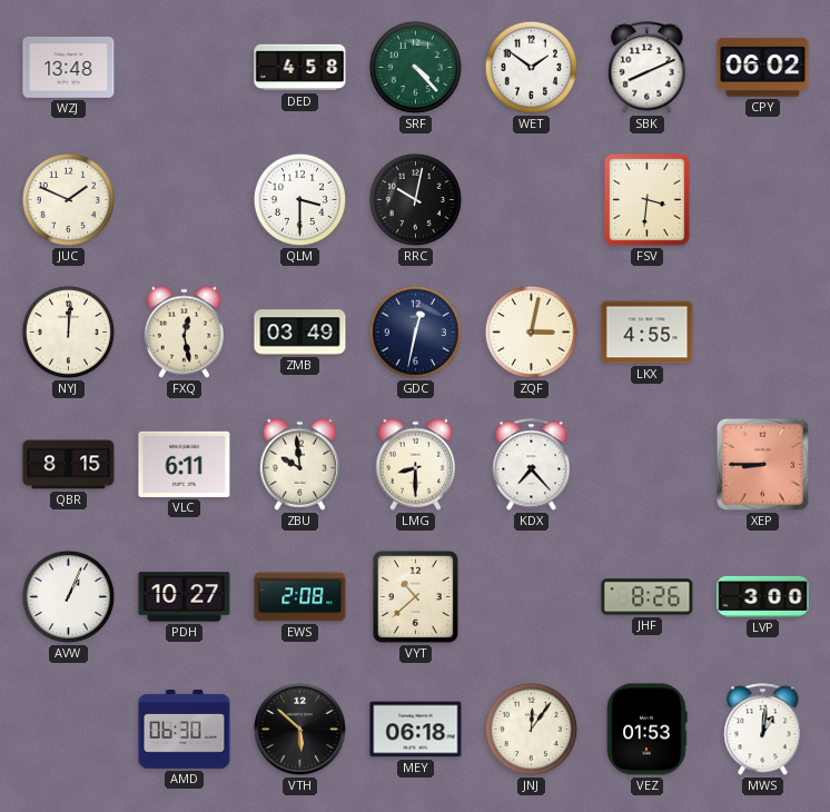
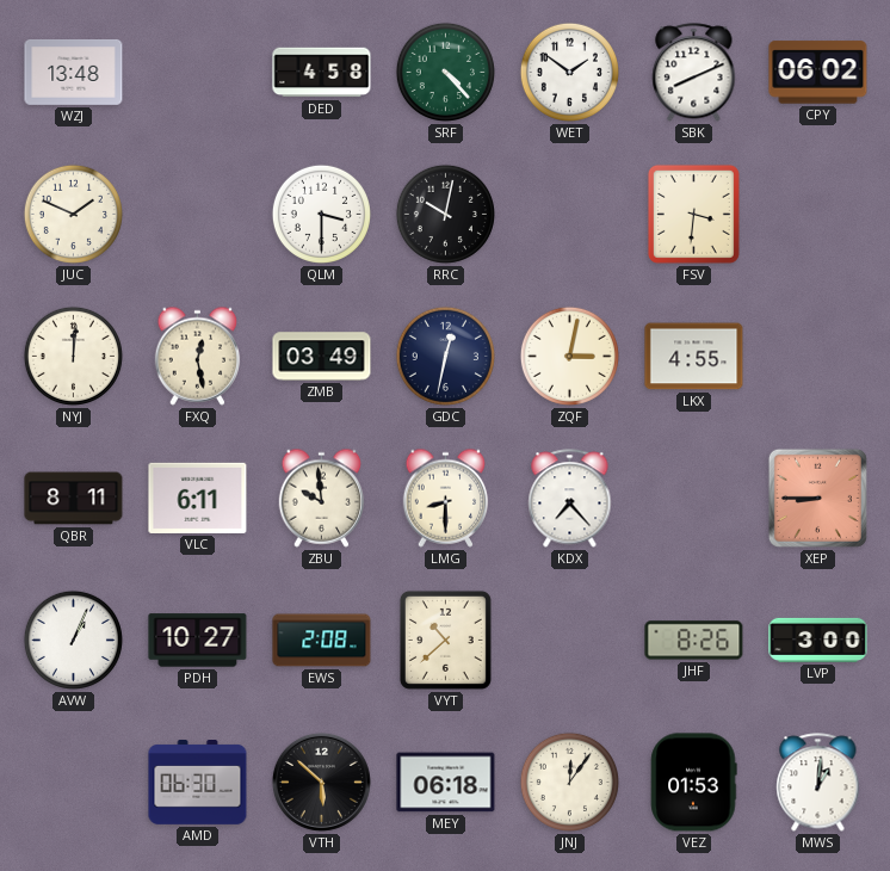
QBR: 8:15 -> 8:11
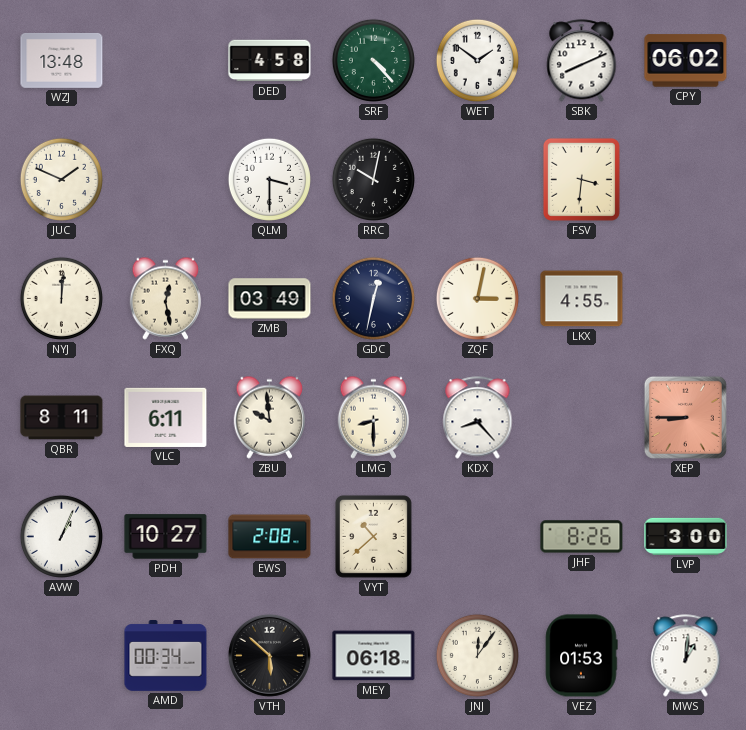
KDX: 7:23 -> 8:23
AMD: 06:30 -> 00:34
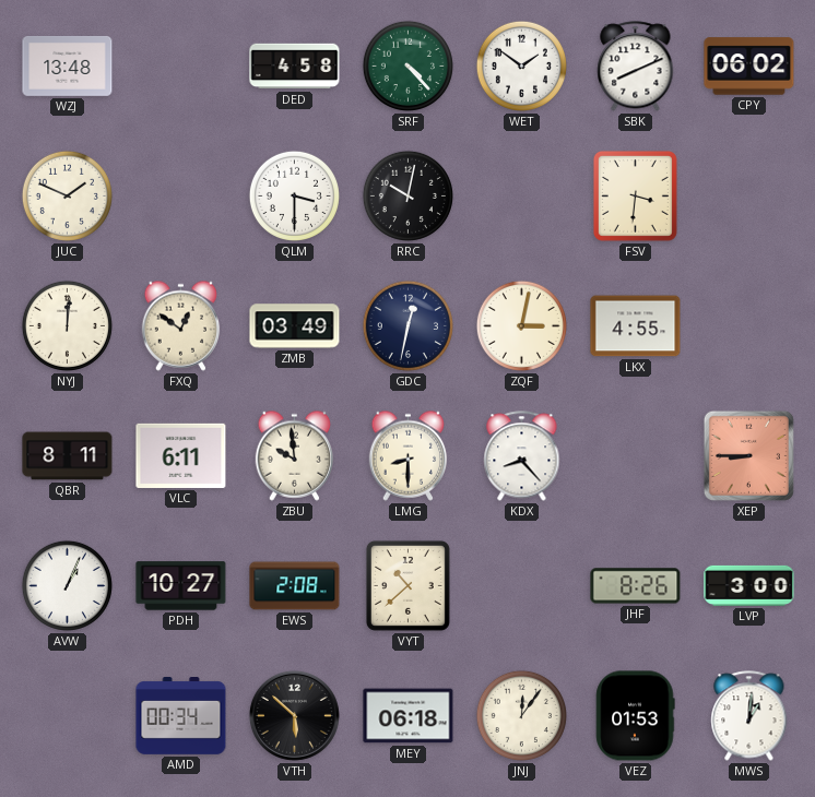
FXQ: 12:28 -> 12:51
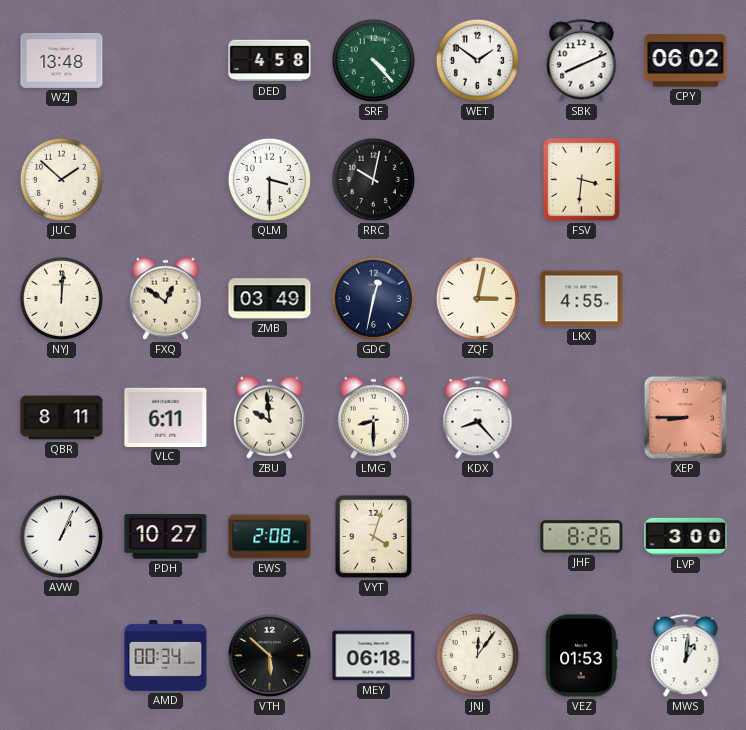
JUC: 1:49 -> 1:52
VYT: 10:38 -> 4:03
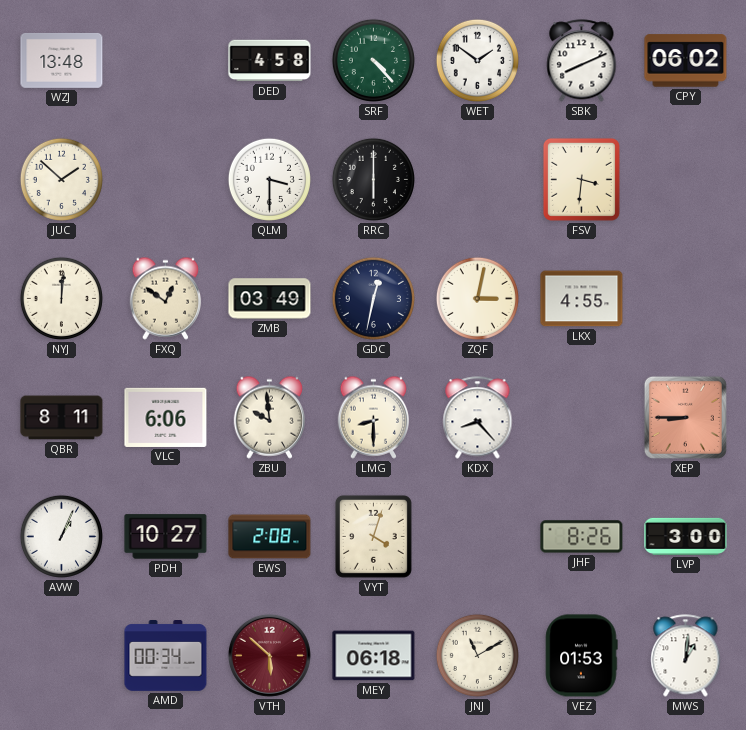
RRC: 10:02 -> 6:00
VLC: 6:11 -> 6:06
VTH dial: black -> burgundy
JNJ: 12:06 -> 11:10
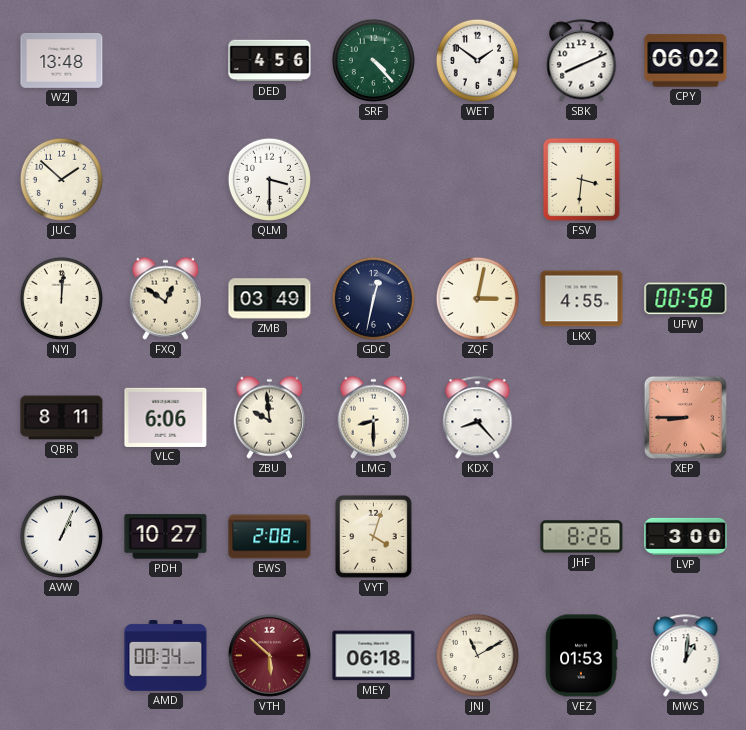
DED: 4:58 -> 4:56
RRC: 6:00 -> none
UFW: none -> 00:58
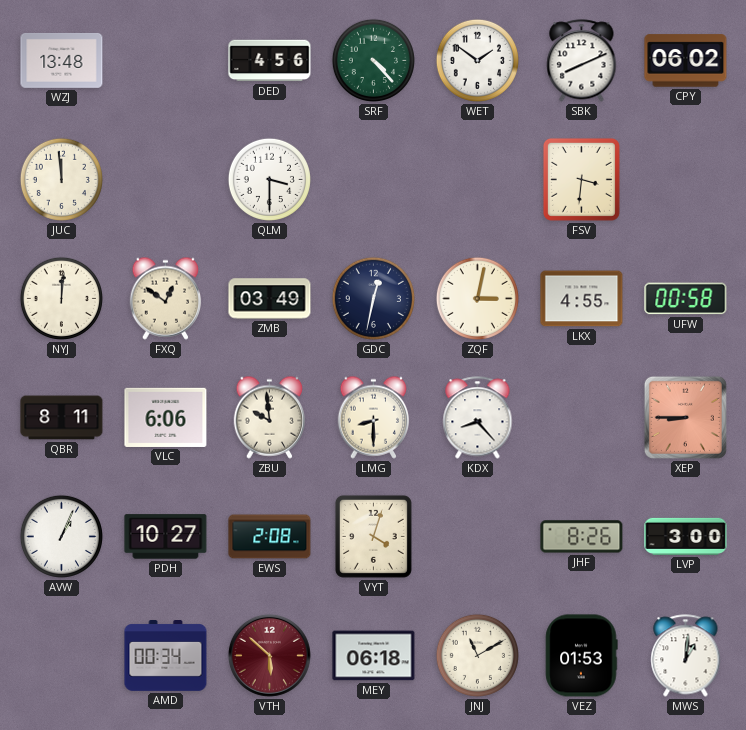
JUC: 1:52 -> 11:59
